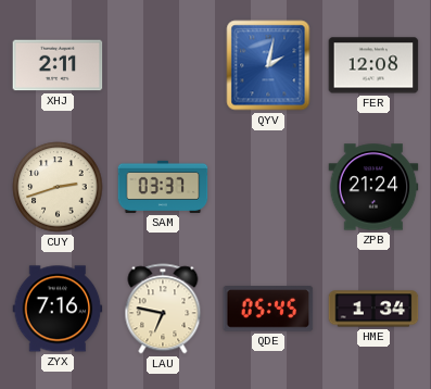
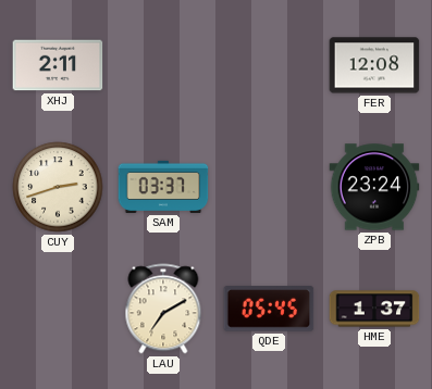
QYV: 2:02 -> none
ZPB: 21:24 -> 23:24
ZYX: 7:16 -> none
LAU: 6:47 -> 7:10
HME: 1:34 -> 1:37
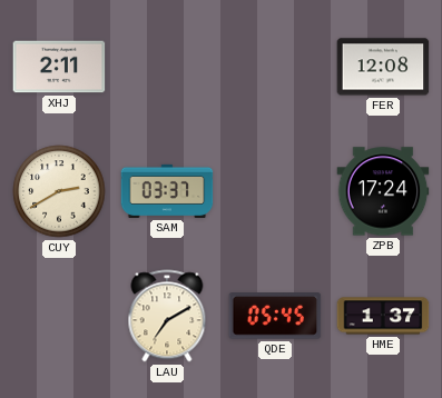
CUY: 2:42 -> 2:40
ZPB: 23:24 -> 17:24
